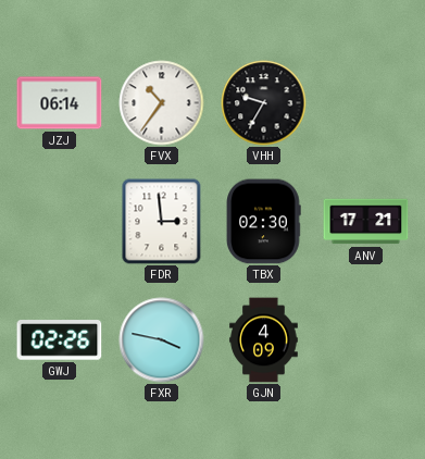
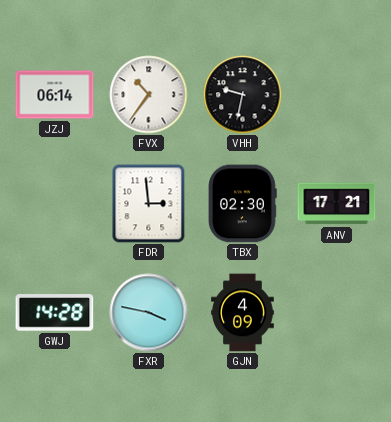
VHH: 9:35 -> 9:32
GWJ: 02:26 -> 14:28
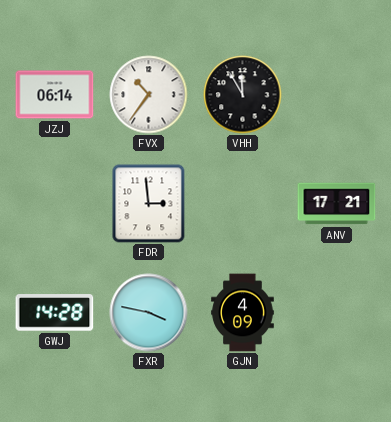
VHH: 9:32 -> 11:55
TBX: 02:30 -> none
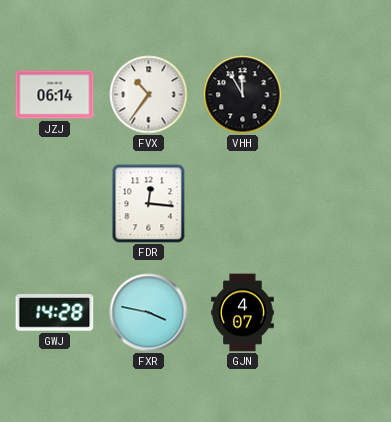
FDR: 2:59 -> 12:16
ANV: 17:21 -> none
GJN: 4:09 -> 4:07
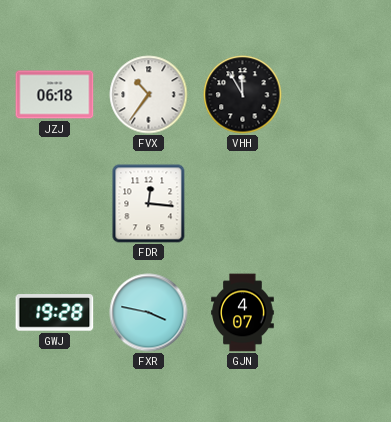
JZJ: 06:14 -> 06:18
GWJ: 14:28 -> 19:28
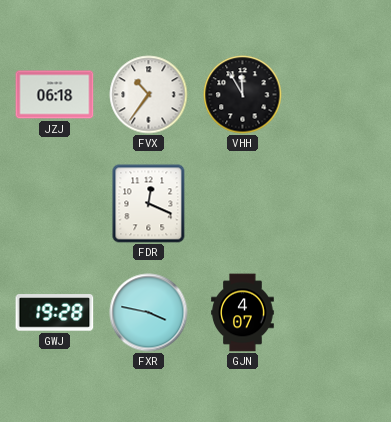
FDR: 12:16 -> 12:19
